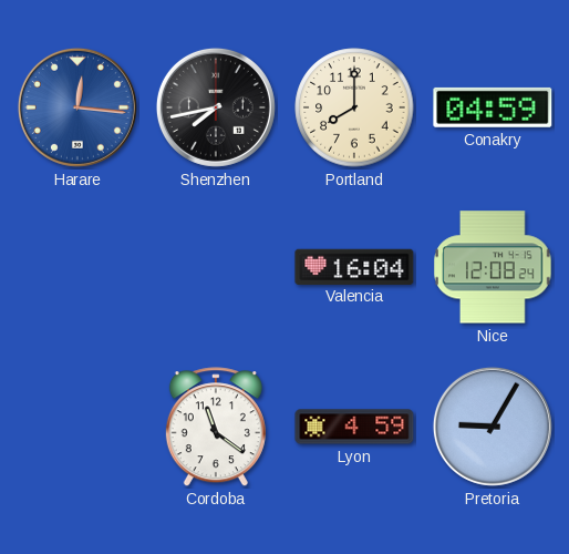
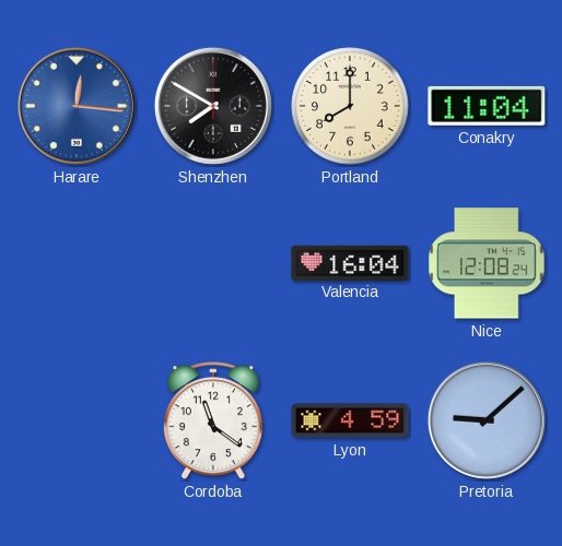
Shenzhen: 7:43 -> 7:50
Conakry: 04:59 -> 11:04
Pretoria: 9:05 -> 9:08
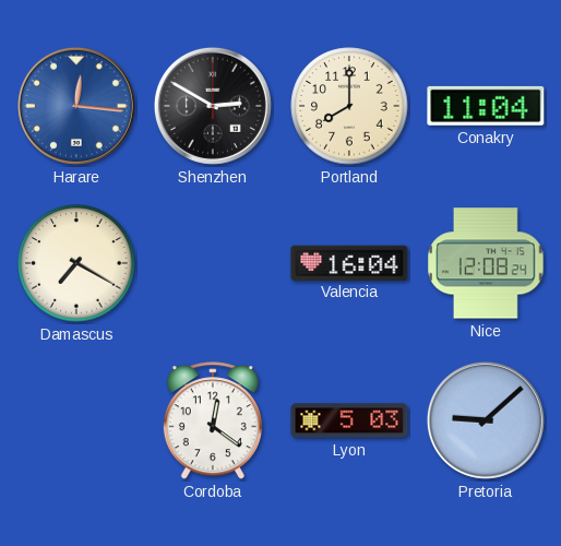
Shenzhen: 7:50 -> 2:50
Damascus: none -> 7:20
Cordoba: 11:21 -> 12:21
Lyon: 4:59 -> 5:03
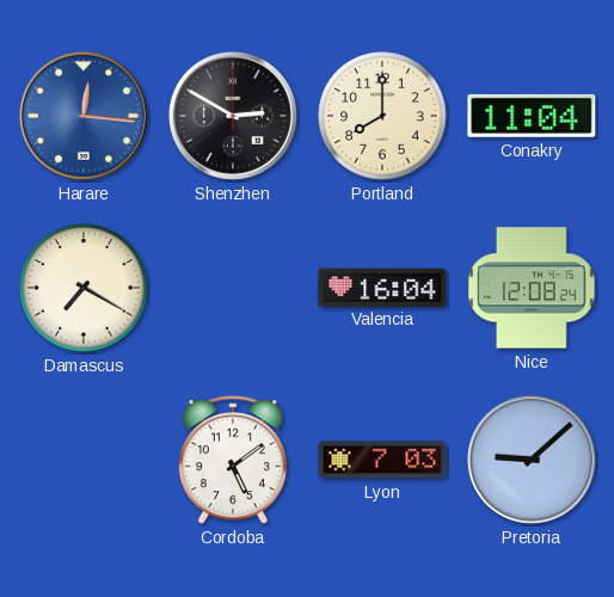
Cordoba: 12:21 -> 5:09
Lyon: 5:03 -> 7:03
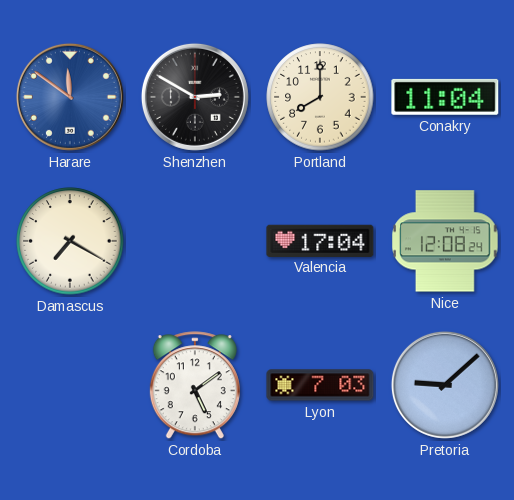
Harare: 12:16 -> 11:51
Valencia: 16:04 -> 17:04
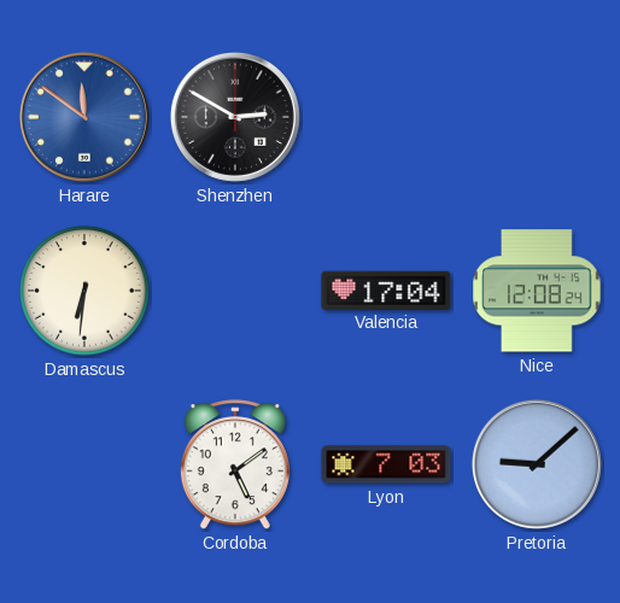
Portland: 8:00 -> none
Conakry: 11:04 -> none
Damascus: 7:20 -> 6:31
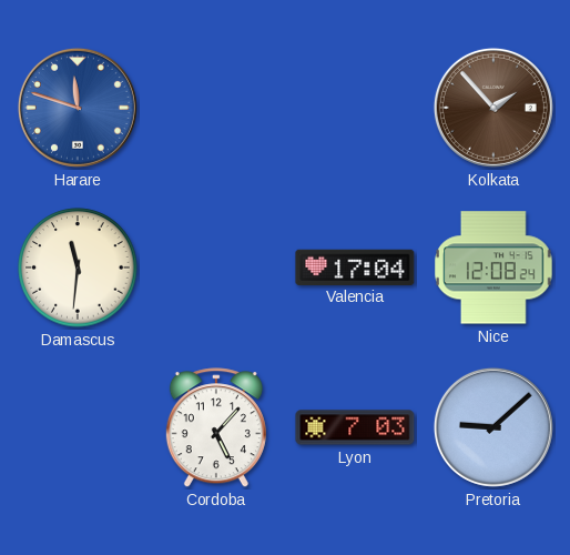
Harare: 11:51 -> 11:48
Shenzhen: 2:50 -> none
Kolkata: none -> 1:53
Damascus: 6:31 -> 11:31
Cordoba: 5:09 -> 5:07
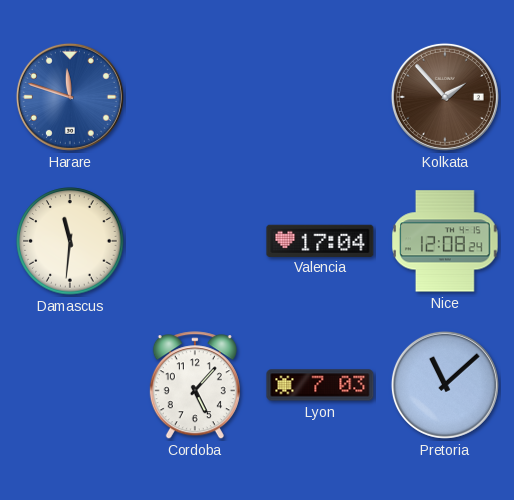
Pretoria: 9:08 -> 11:08
